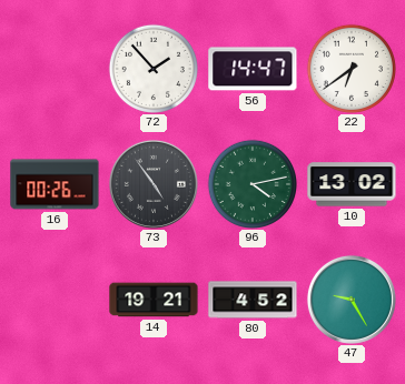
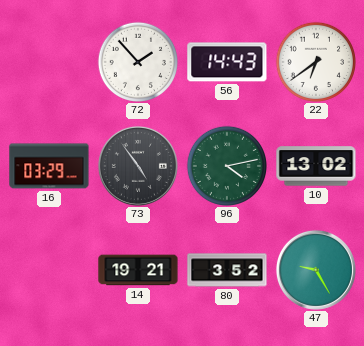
56: 14:47 -> 14:43
16: 00:26 -> 03:29
80: 4:52 -> 3:52
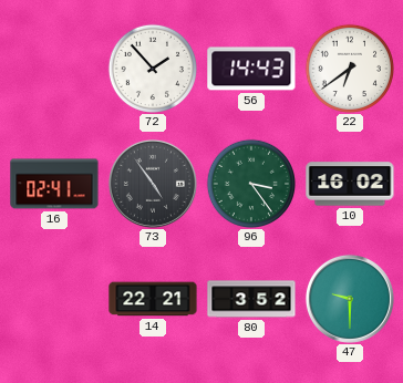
16: 03:29 -> 02:41
96: 4:13 -> 3:24
10: 13:02 -> 16:02
14: 19:21 -> 22:21
47: 9:25 -> 9:30
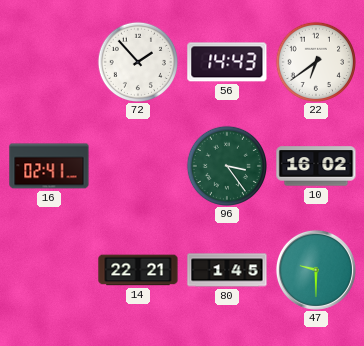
73: 4:54 -> none
80: 3:52 -> 1:45
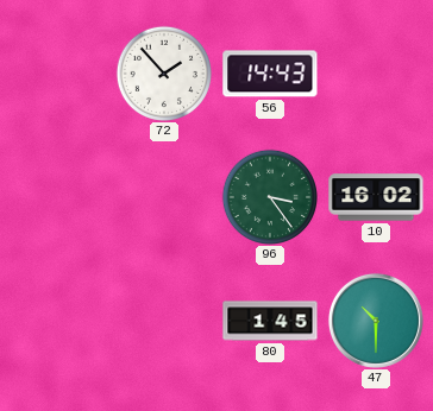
22: 6:39 -> none
16: 02:41 -> none
14: 22:21 -> none
47: 9:30 -> 10:30
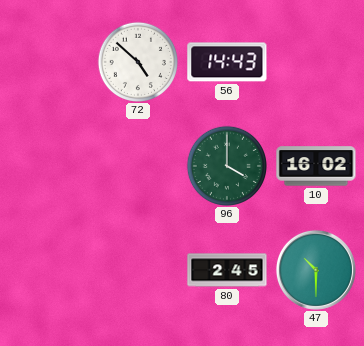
72: 1:53 -> 4:52
96: 3:24 -> 4:00
80: 1:45 -> 2:45
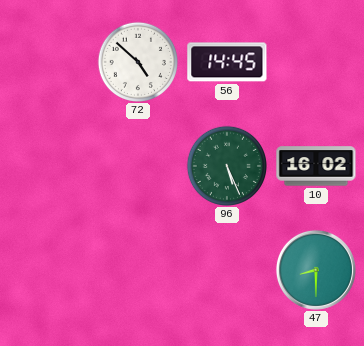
56: 14:43 -> 14:45
96: 4:00 -> 5:26
80: 2:45 -> none
47: 10:30 -> 8:30
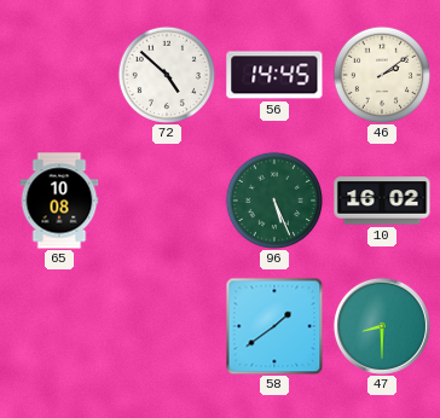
46: none -> 2:09
65: none -> 10:08
58: none -> 1:39
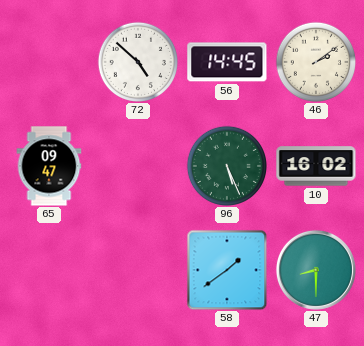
65: 10:08 -> 09:47
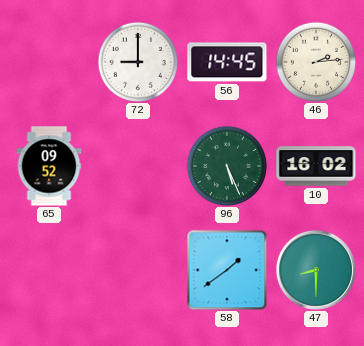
72: 4:52 -> 9:00
46: 2:09 -> 2:14
65: 09:47 -> 09:52
